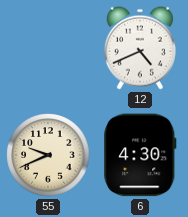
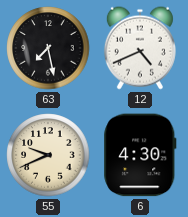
63: none -> 7:28
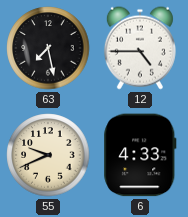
12: 4:41 -> 4:45
6: 4:30 -> 4:33
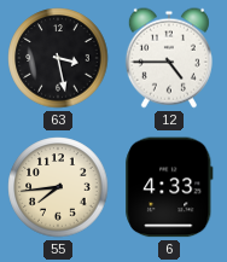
63: 7:28 -> 3:28
55: 9:41 -> 7:44
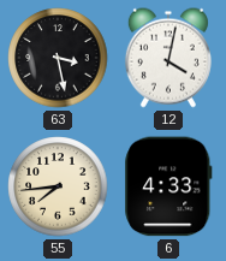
12: 4:45 -> 4:02
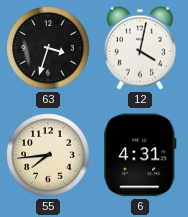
63: 3:28 -> 3:33
6: 4:33 -> 4:31
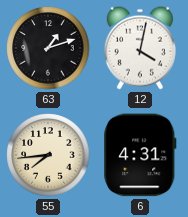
63: 3:33 -> 1:12
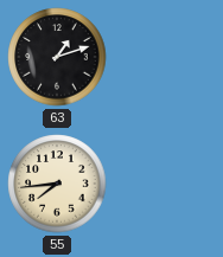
12: 4:02 -> none
6: 4:31 -> none
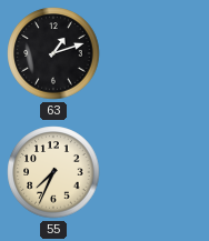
55: 7:44 -> 7:34
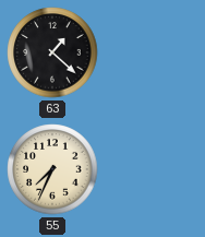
63: 1:12 -> 1:22
